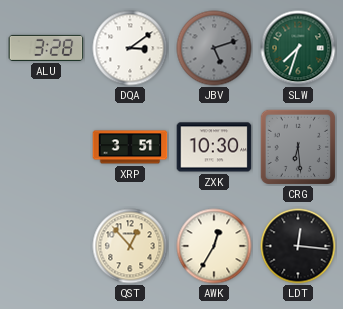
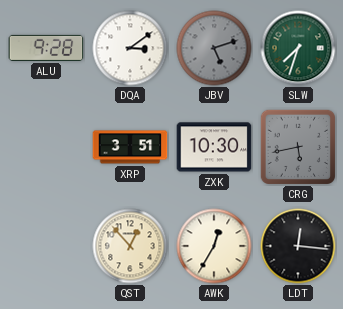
ALU: 3:28 -> 9:28
CRG: 6:29 -> 5:43
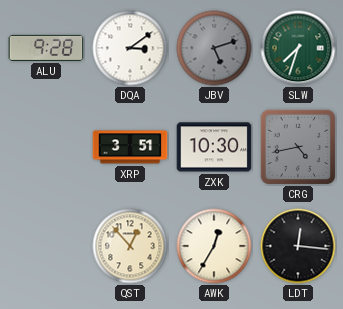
CRG: 5:43 -> 4:43
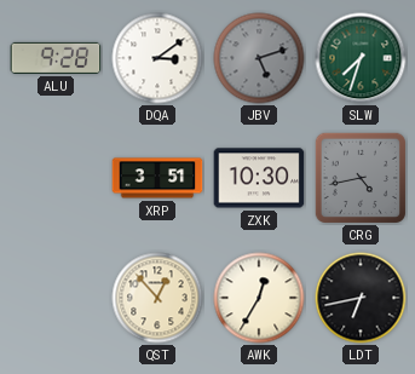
LDT: 12:16 -> 6:43
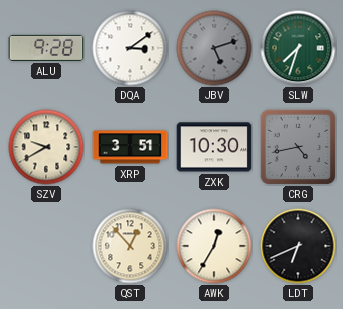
SZV: none -> 9:40
LDT: 6:43 -> 6:41
